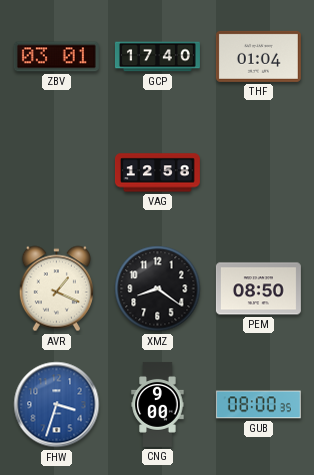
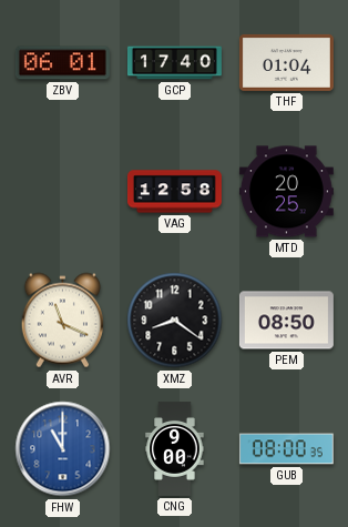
ZBV: 03:01 -> 06:01
MTD: none -> 20:25
AVR: 1:19 -> 11:19
FHW: 3:33 -> 11:00
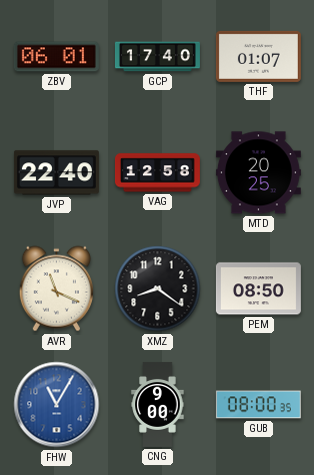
THF: 01:04 -> 01:07
JVP: none -> 22:40
FHW: 11:00 -> 11:05
